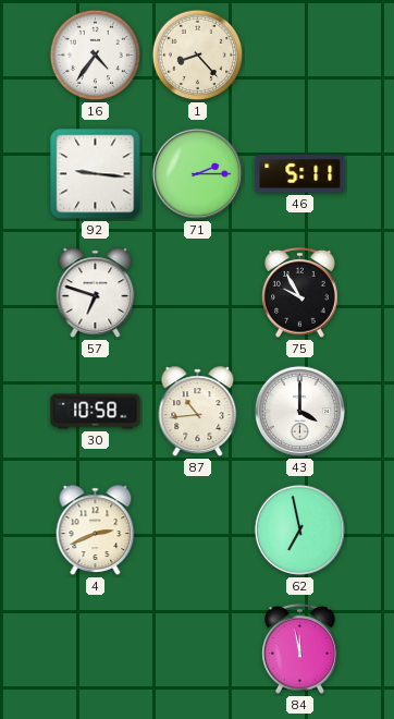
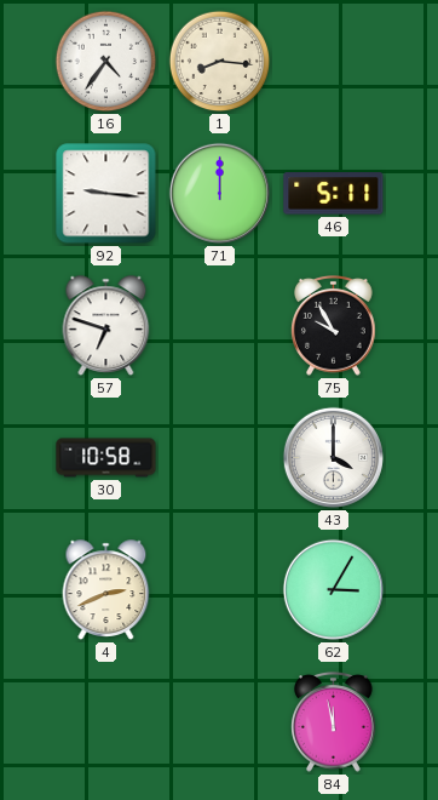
1: 8:23 -> 8:16
71: 2:15 -> 12:00
87: 10:44 -> none
62: 6:58 -> 3:05
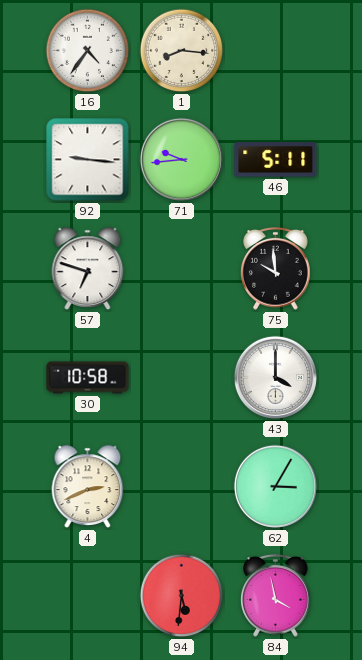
71: 12:00 -> 9:44
75: 9:55 -> 9:59
94: none -> 5:31
84: 11:58 -> 3:58
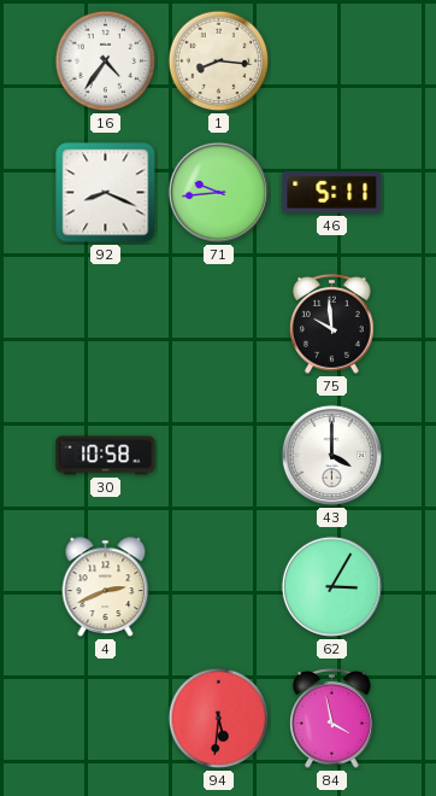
92: 9:16 -> 8:19
57: 6:48 -> none
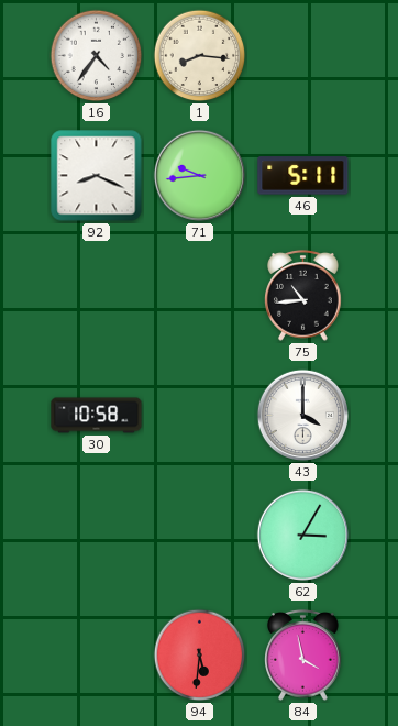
75: 9:59 -> 10:44
4: 2:41 -> none
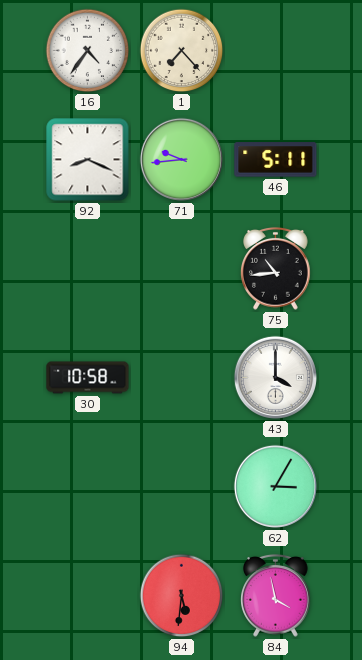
1: 8:16 -> 7:23
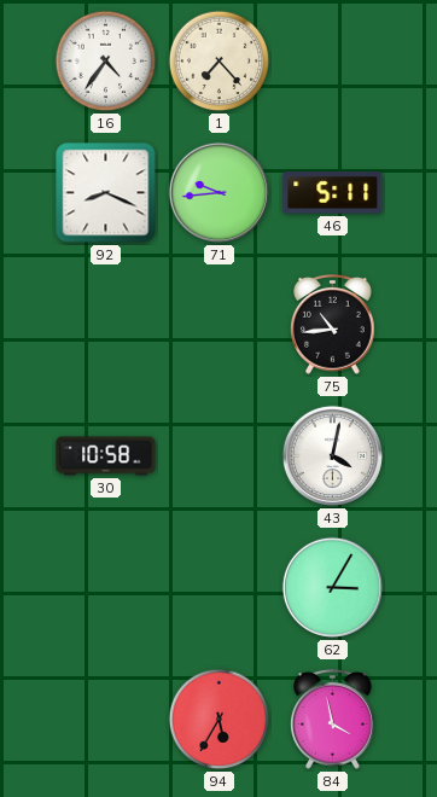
43: 4:00 -> 4:02
94: 5:31 -> 5:35
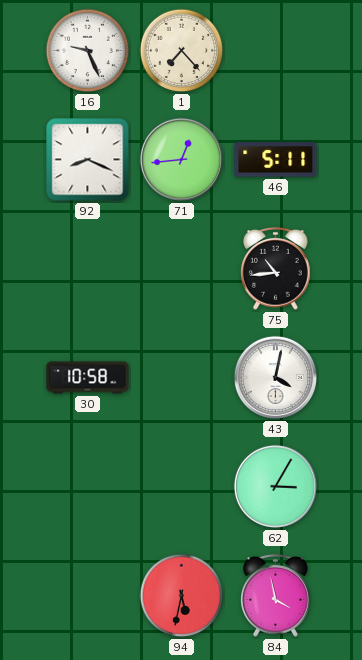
16: 4:36 -> 9:26
71: 9:44 -> 12:44
94: 5:35 -> 5:32
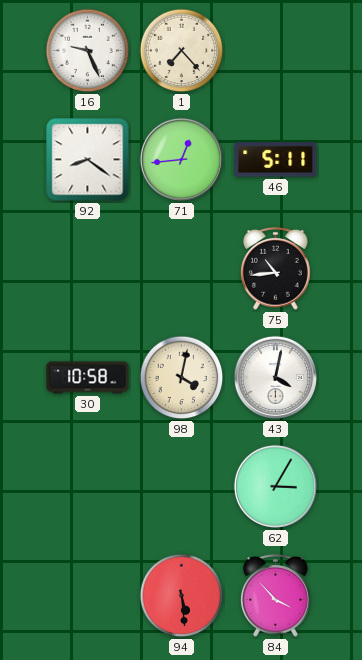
92: 8:19 -> 8:21
98: none -> 4:02
94: 5:32 -> 5:29
84: 3:58 -> 3:53
